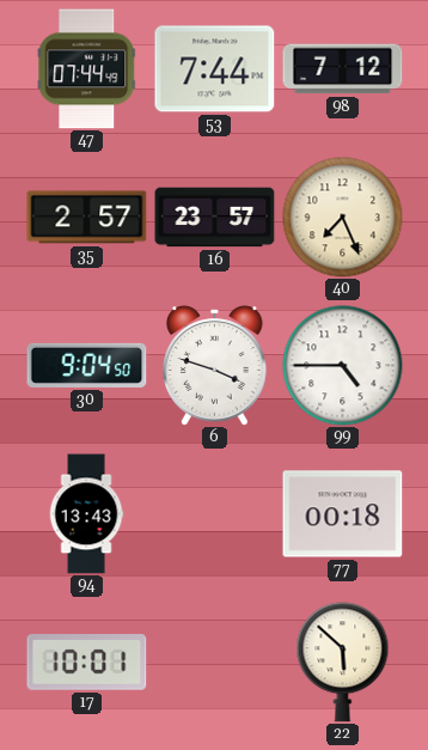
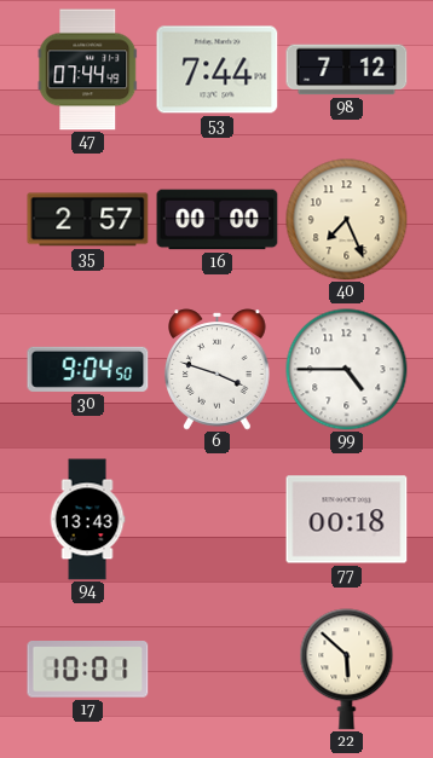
16: 23:57 -> 00:00
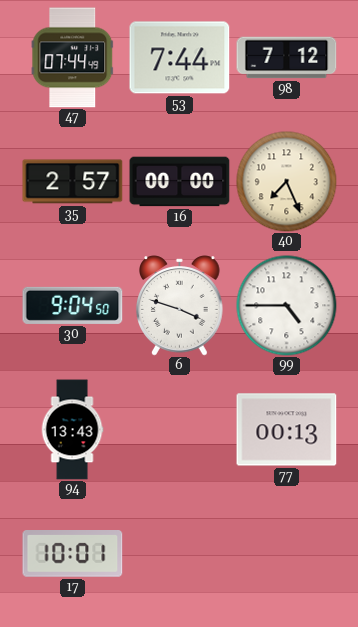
77: 00:18 -> 00:13
22: 5:52 -> none
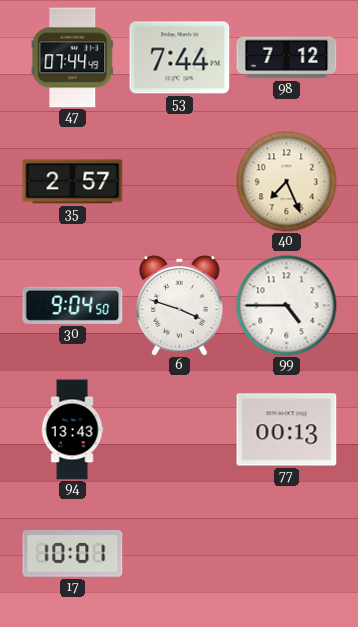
16: 00:00 -> none
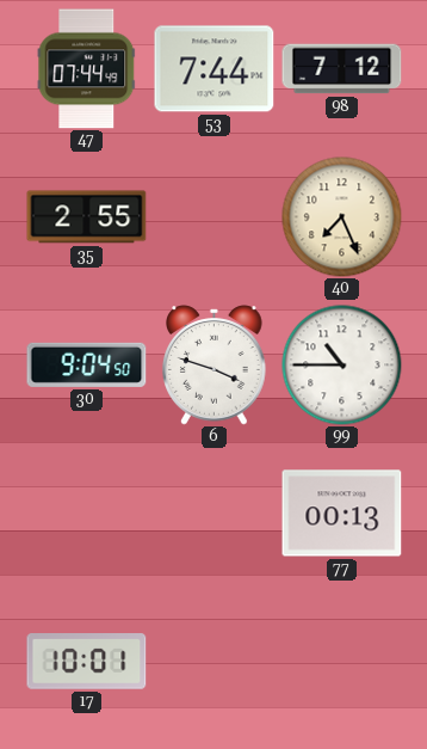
35: 2:57 -> 2:55
99: 4:45 -> 10:45
94: 13:43 -> none
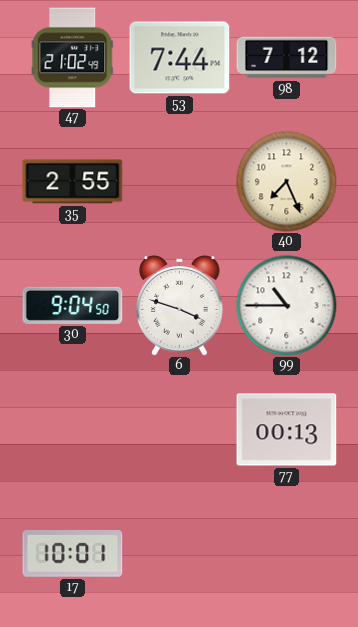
47: 07:44 -> 21:02
